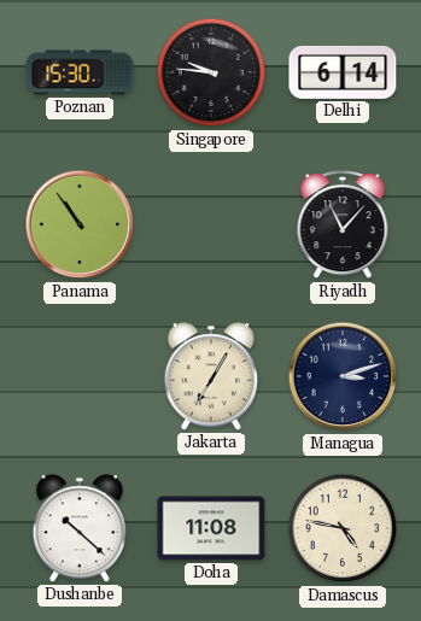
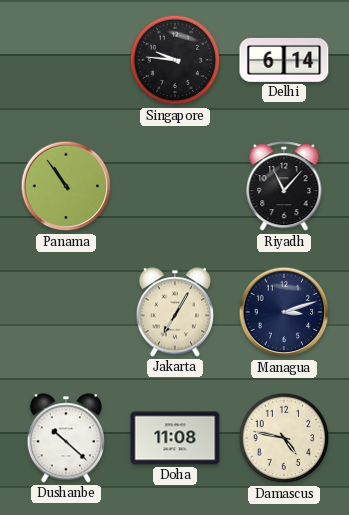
Poznan: 15:30 -> none
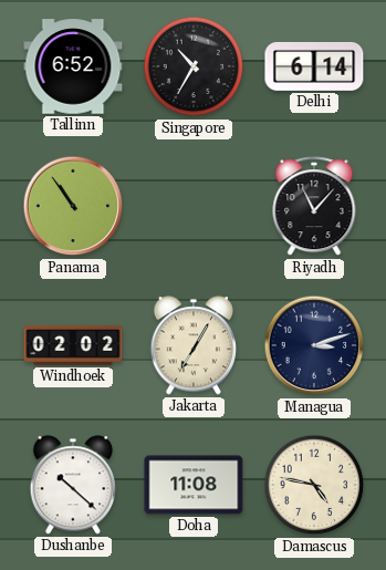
Tallinn: none -> 6:52
Singapore: 9:46 -> 10:35
Windhoek: none -> 02:02
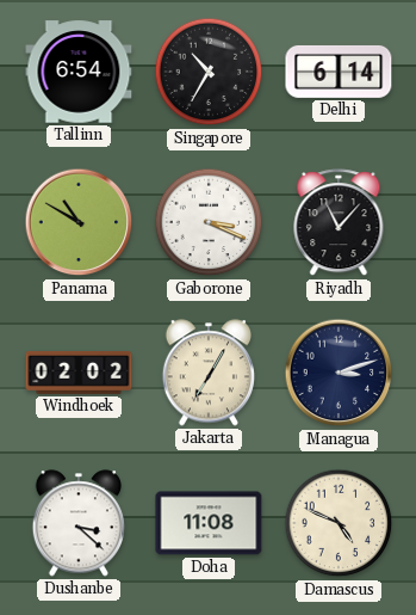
Tallinn: 6:52 -> 6:54
Panama: 10:54 -> 10:50
Gaborone: none -> 3:19
Dushanbe: 10:22 -> 3:22
Damascus: 4:47 -> 4:49
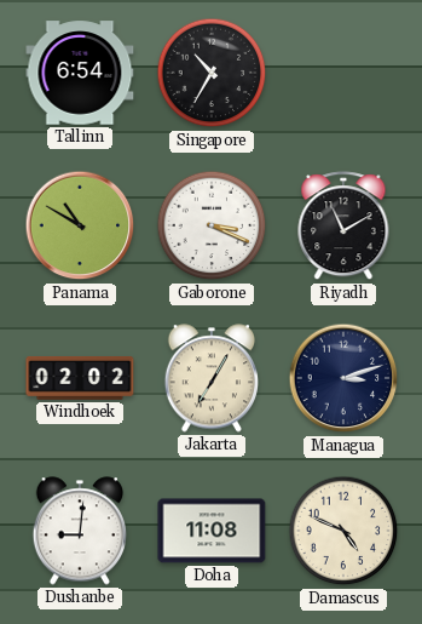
Delhi: 6:14 -> none
Riyadh: 11:07 -> 11:10
Dushanbe: 3:22 -> 9:01
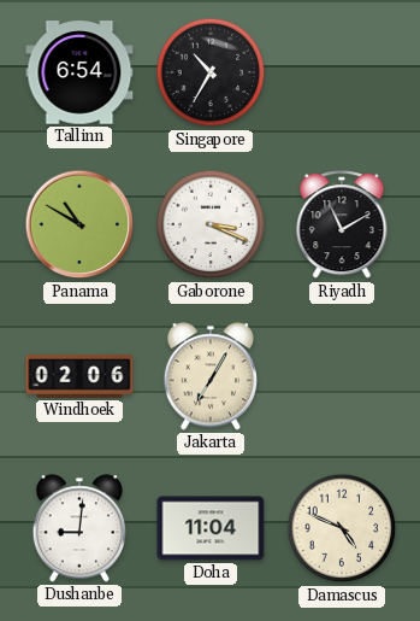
Windhoek: 02:02 -> 02:06
Managua: 3:12 -> none
Doha: 11:08 -> 11:04
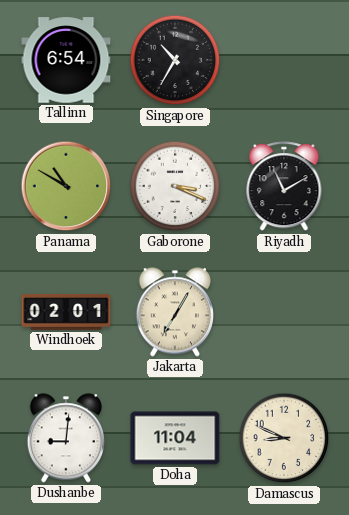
Windhoek: 02:06 -> 02:01
Damascus: 4:49 -> 8:49
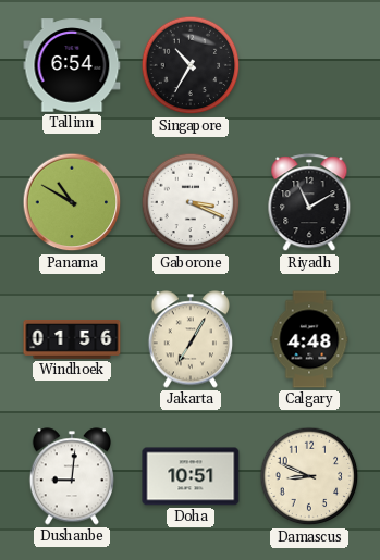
Windhoek: 02:01 -> 01:56
Calgary: none -> 4:48
Doha: 11:04 -> 10:51
